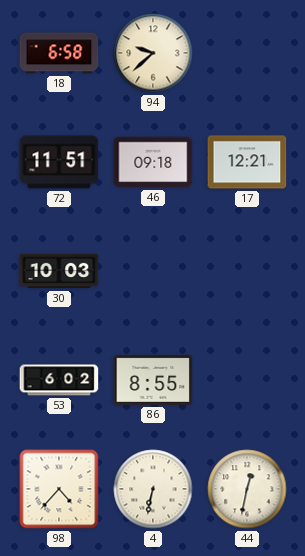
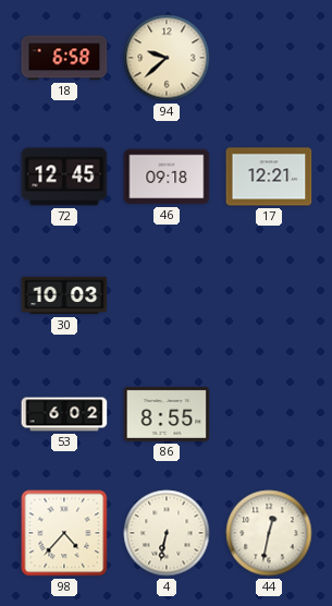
72: 11:51 -> 12:45
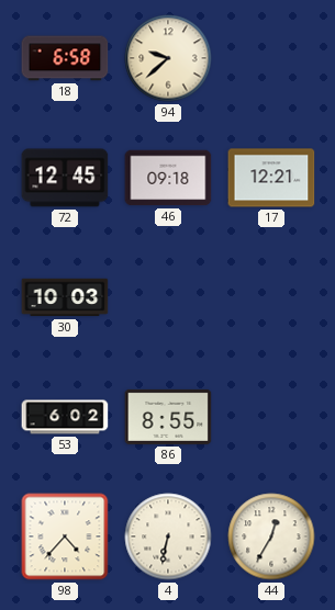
44: 12:32 -> 12:35
